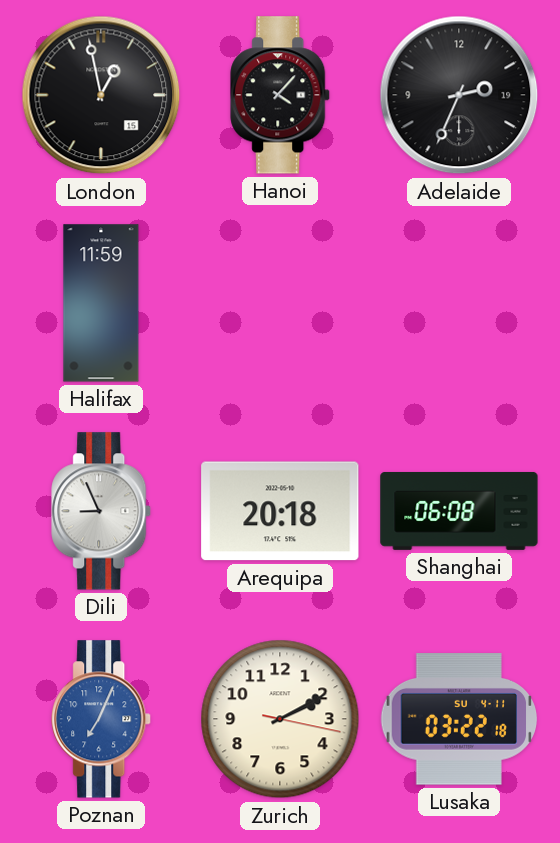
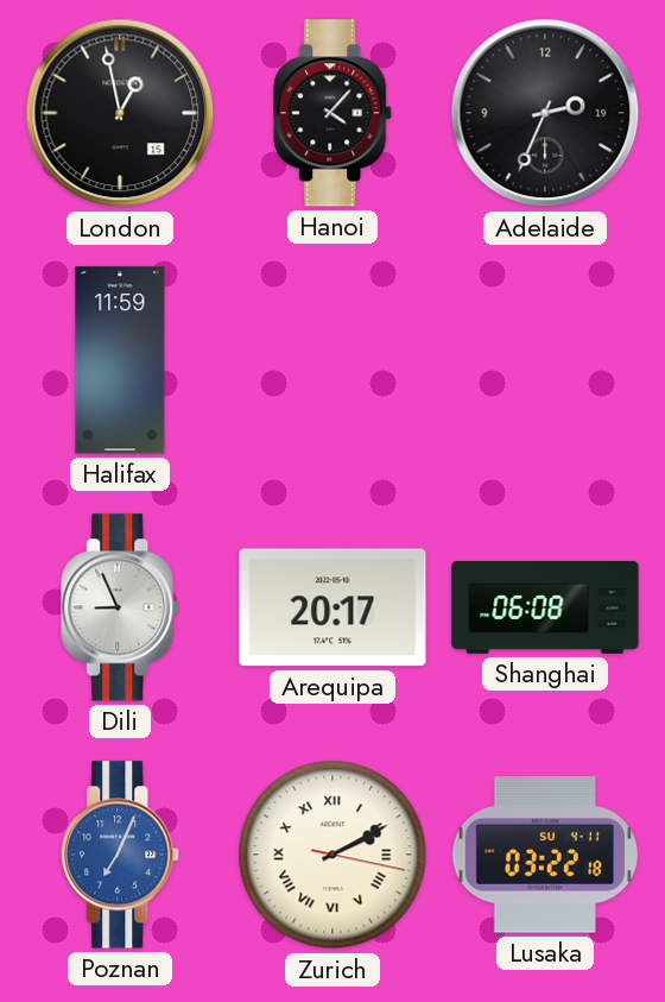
Arequipa: 20:18 -> 20:17
Zurich numerals: Arabic -> Roman
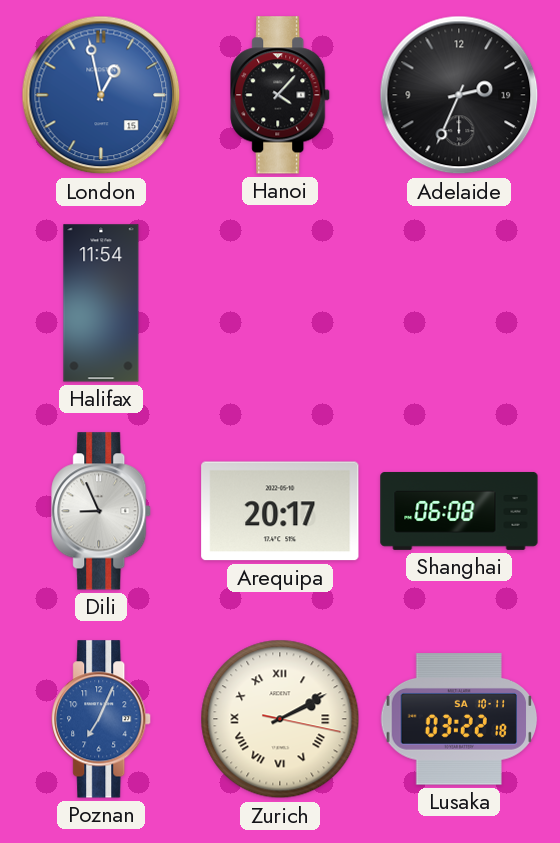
London dial: black -> blue
Halifax: 11:59 -> 11:54
Lusaka date: SU 4-11 -> SA 10-11
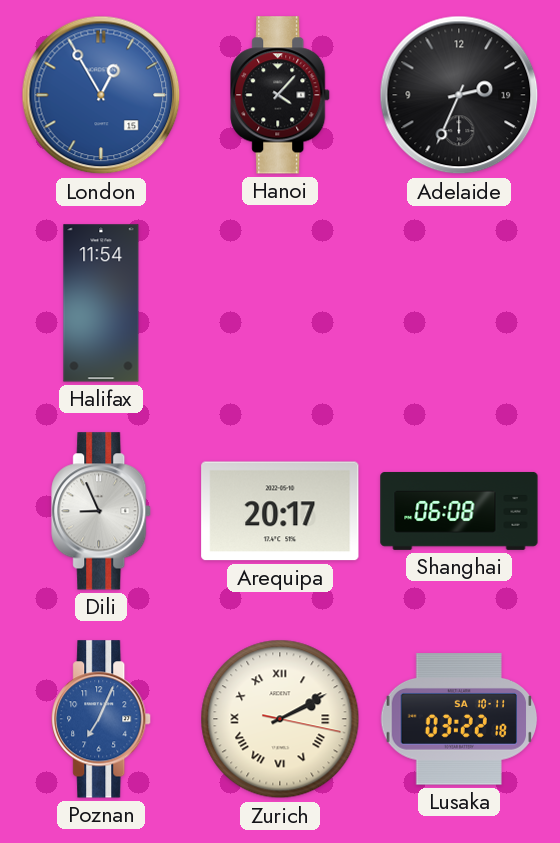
London: 12:58 -> 12:55
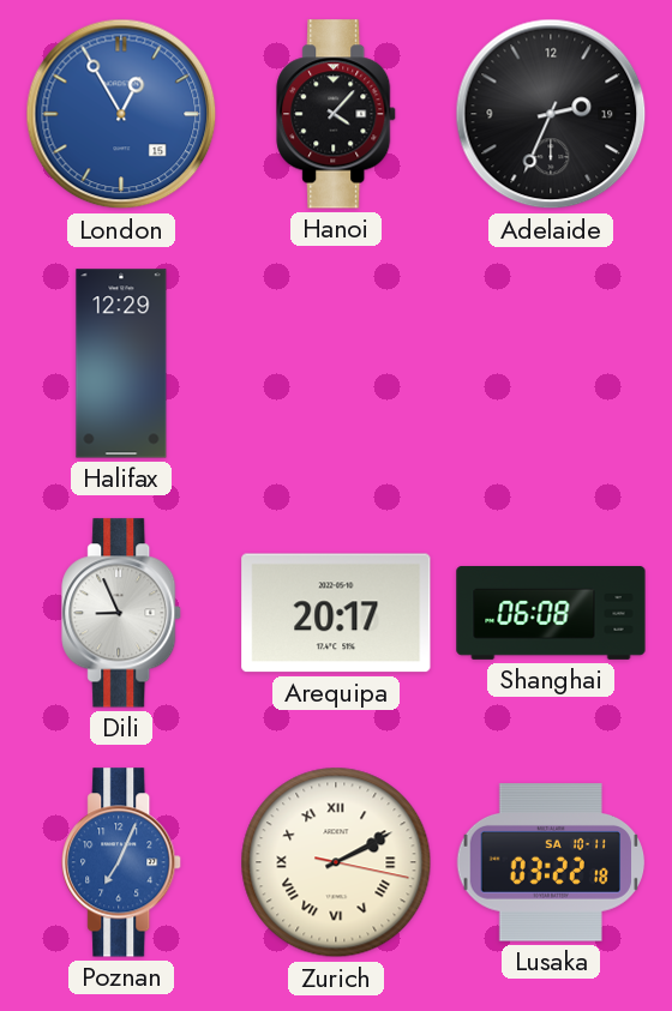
Halifax: 11:54 -> 12:29
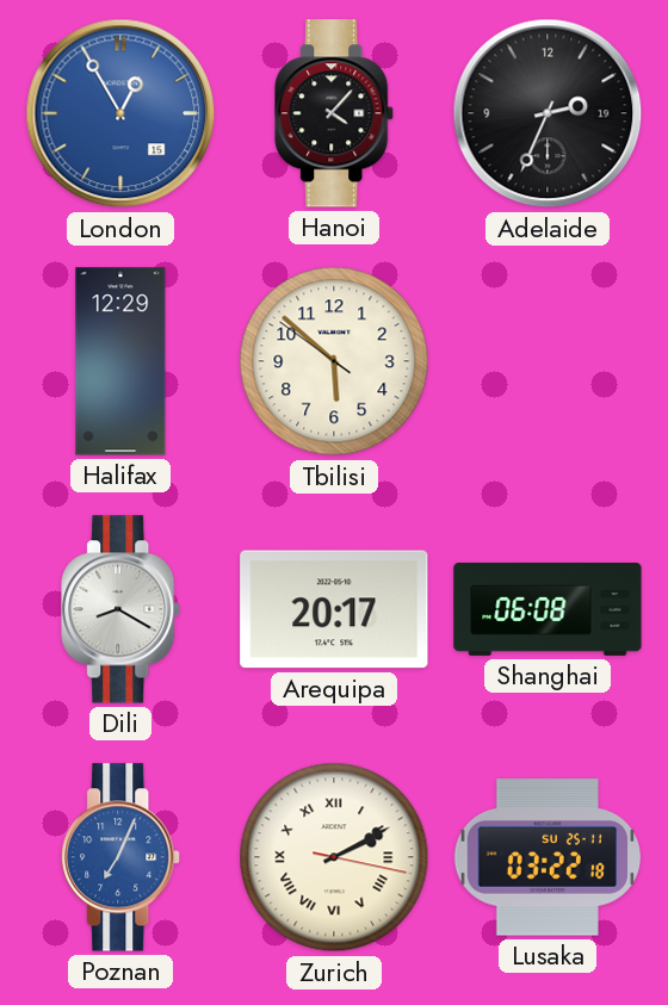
Tbilisi: none -> 5:51
Dili: 8:56 -> 8:20
Lusaka date: SA 10-11 -> SU 25-11
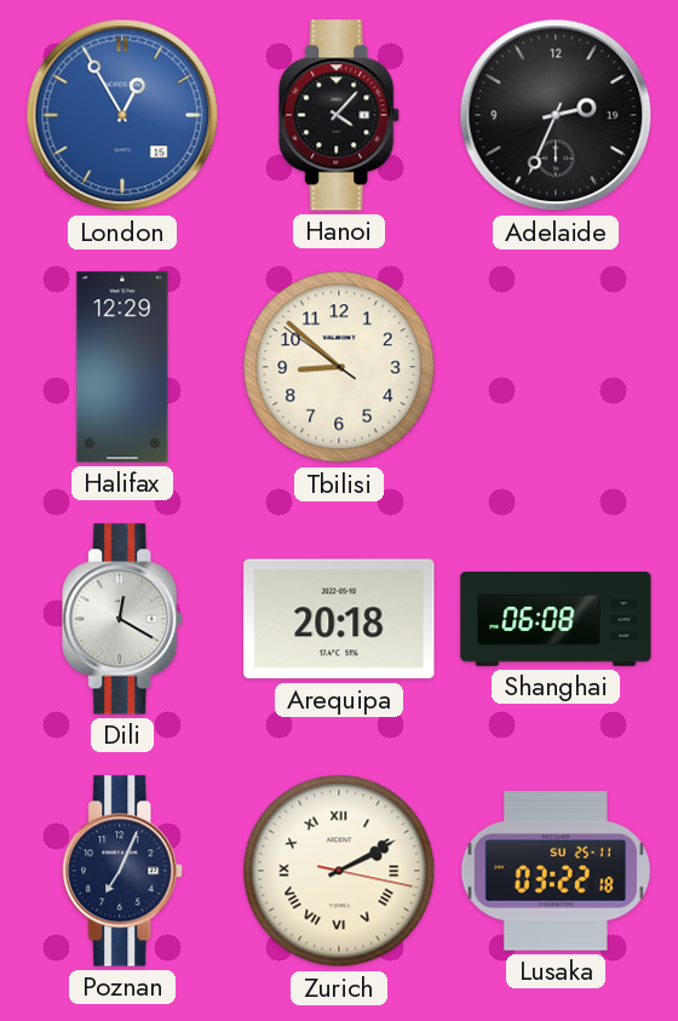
Tbilisi: 5:51 -> 8:51
Dili: 8:20 -> 12:20
Arequipa: 20:17 -> 20:18
Poznan dial: blue -> navy
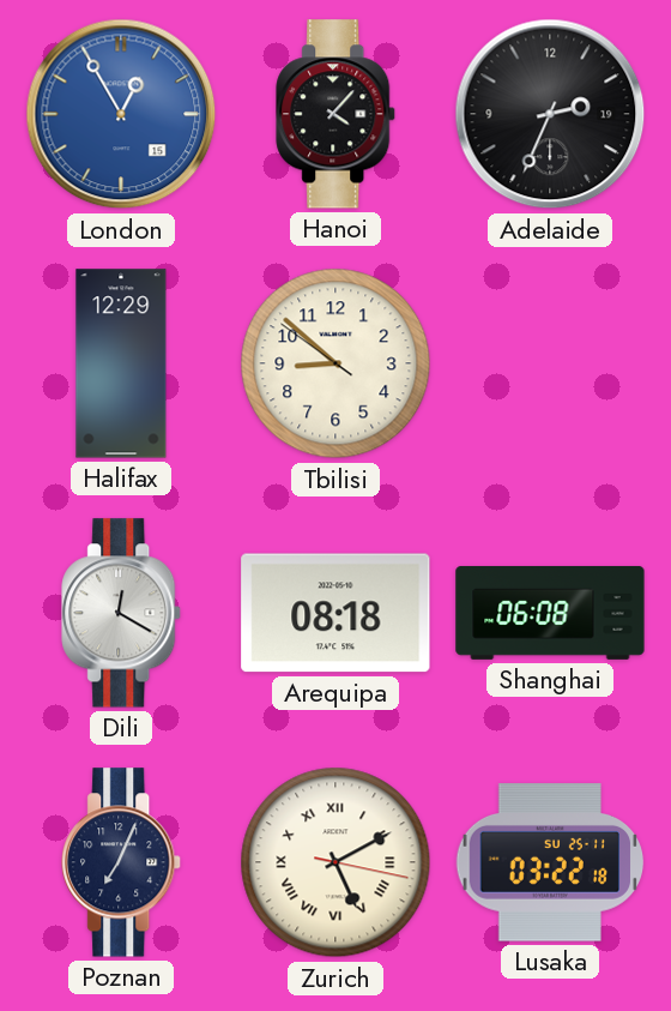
Arequipa: 20:18 -> 08:18
Zurich: 2:10 -> 5:10
